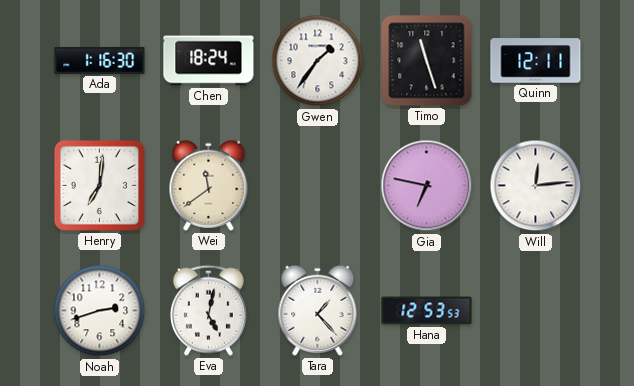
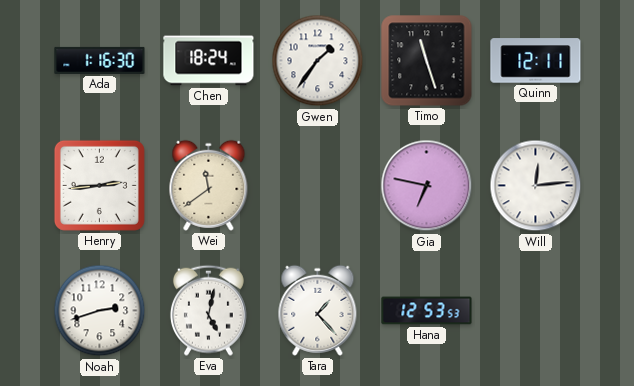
Henry: 7:01 -> 2:44
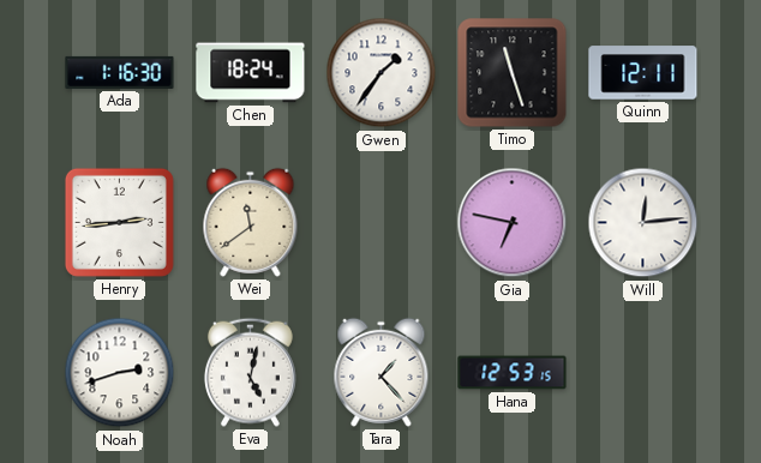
Hana: 12:53:53 -> 12:53:15
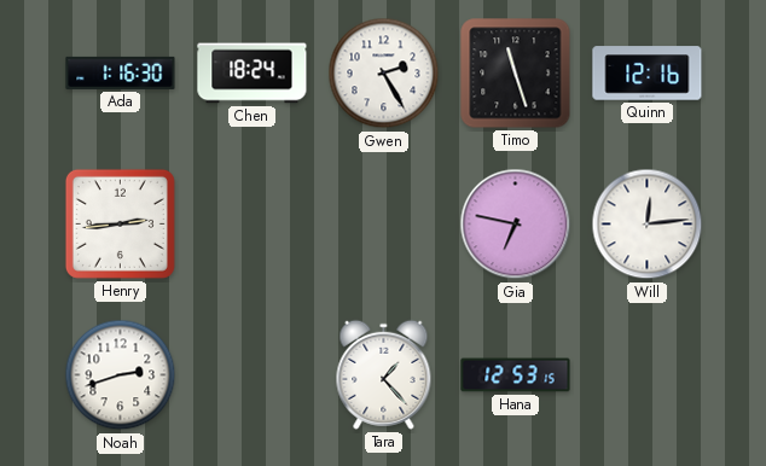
Gwen: 1:36 -> 2:25
Quinn: 12:11 -> 12:16
Wei: 11:39 -> none
Eva: 5:02 -> none
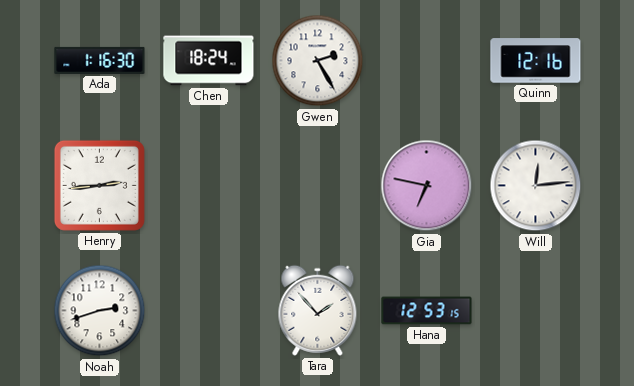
Timo: 11:27 -> none
Tara: 1:23 -> 1:53
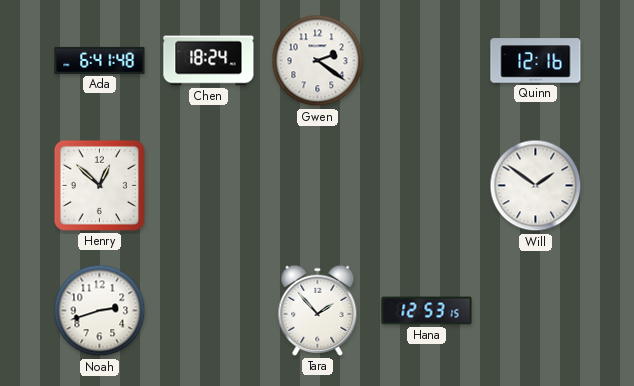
Ada: 1:16 -> 6:41
Gwen: 2:25 -> 2:21
Henry: 2:44 -> 12:52
Gia: 6:47 -> none
Will: 12:14 -> 1:51
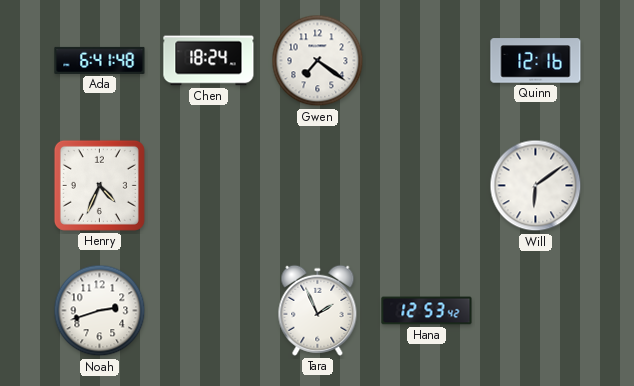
Gwen: 2:21 -> 7:21
Henry: 12:52 -> 4:34
Will: 1:51 -> 6:09
Tara: 1:53 -> 1:56
Hana: 12:53:15 -> 12:53:42
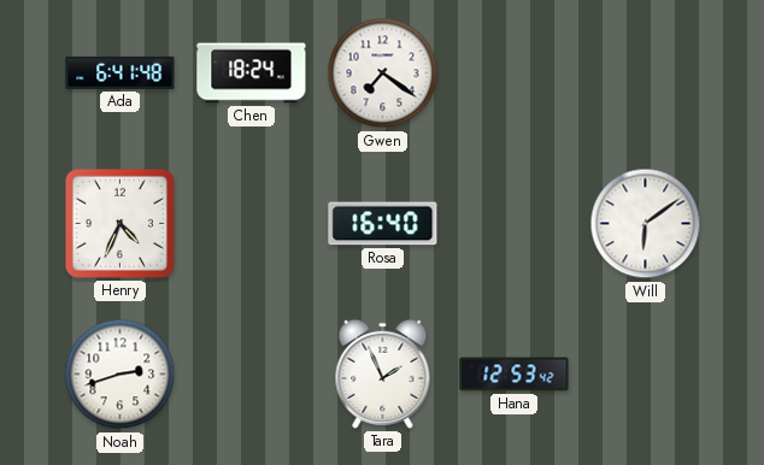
Quinn: 12:16 -> none
Rosa: none -> 16:40
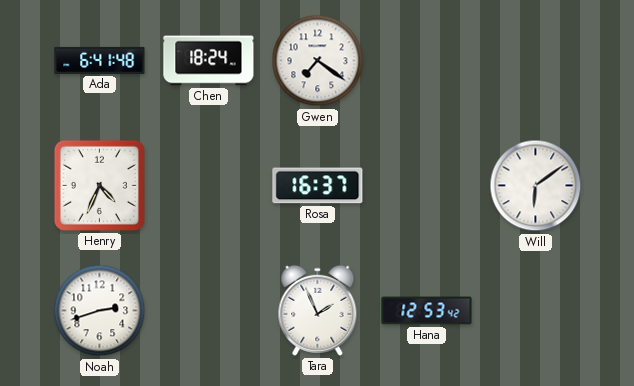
Rosa: 16:40 -> 16:37
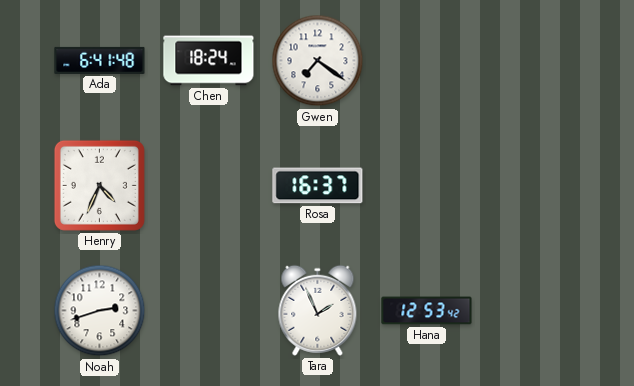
Will: 6:09 -> none
